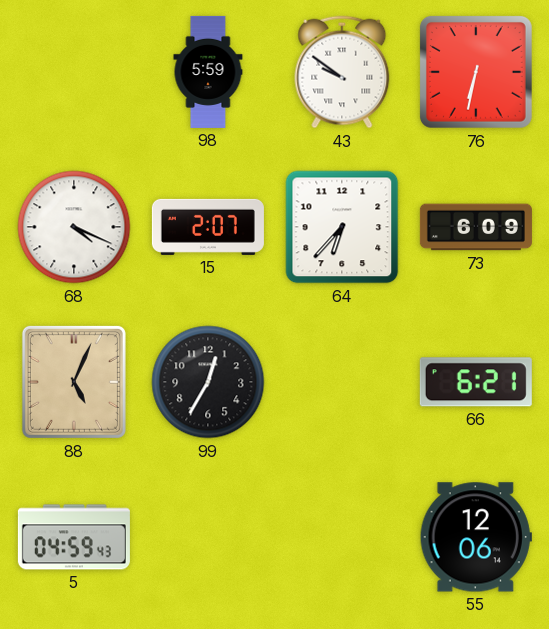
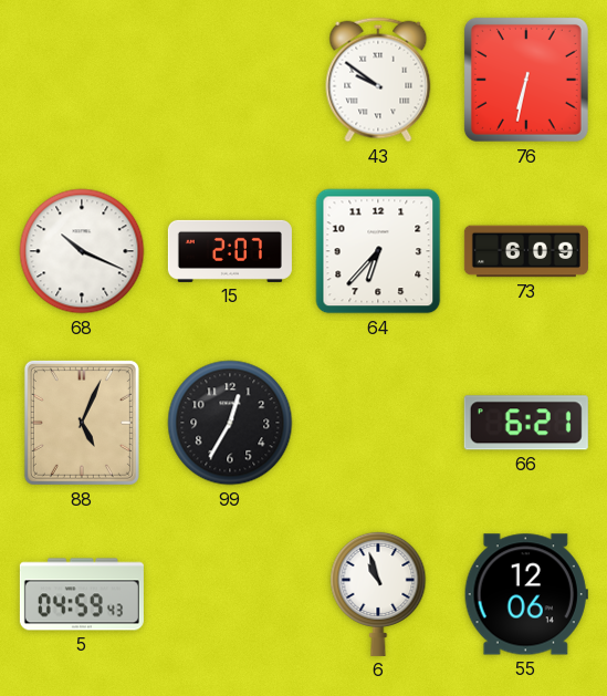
98: 5:59 -> none
68: 4:19 -> 10:19
6: none -> 10:57
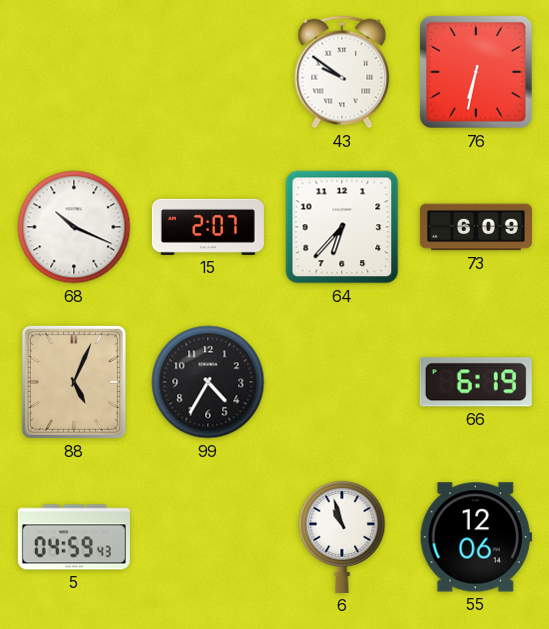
99: 12:35 -> 4:35
66: 6:21 -> 6:19
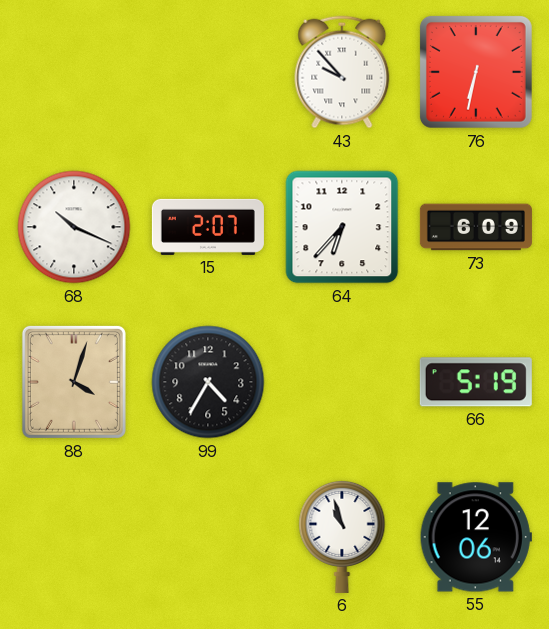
43: 9:51 -> 9:53
88: 5:04 -> 4:03
66: 6:19 -> 5:19
5: 04:59 -> none
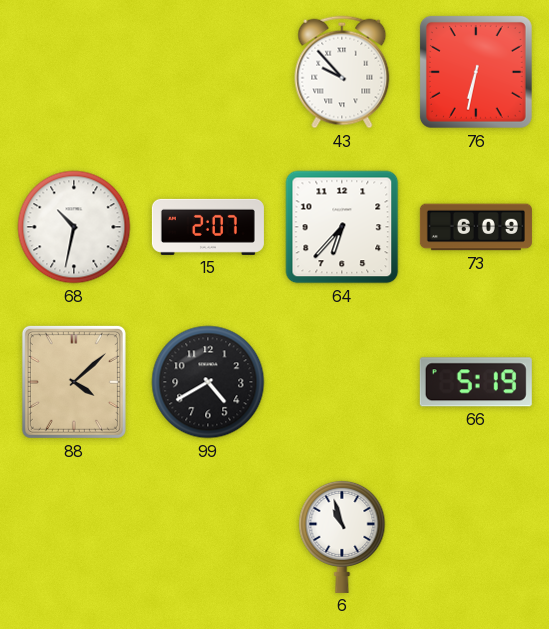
68: 10:19 -> 10:32
88: 4:03 -> 4:08
99: 4:35 -> 4:40
55: 12:06 -> none
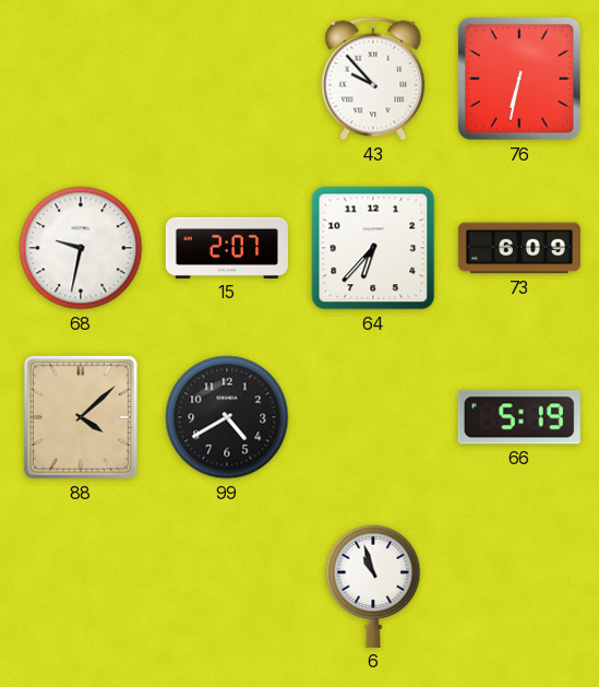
68: 10:32 -> 9:32
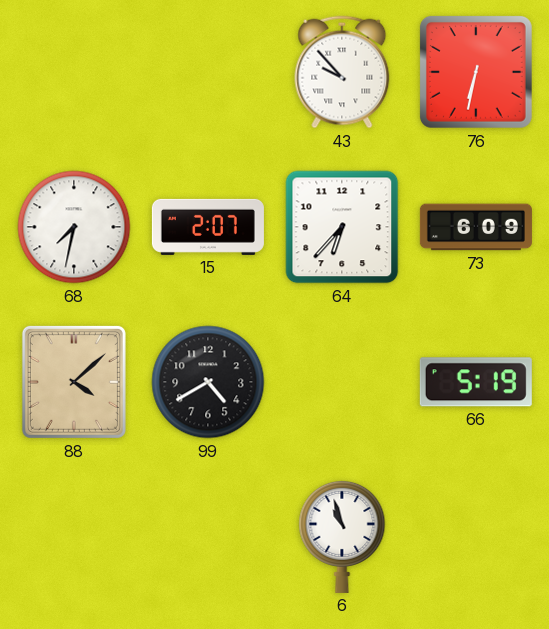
68: 9:32 -> 7:32
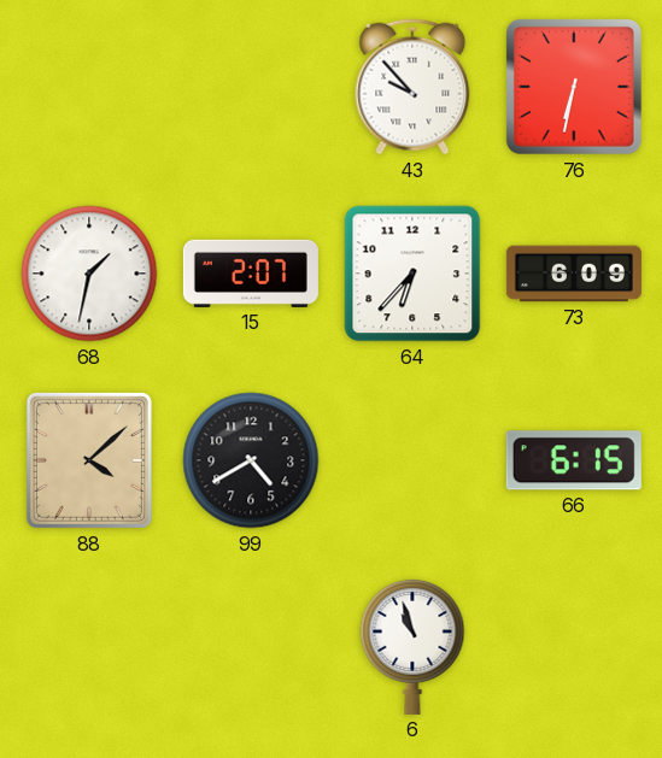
68: 7:32 -> 1:32
66: 5:19 -> 6:15
